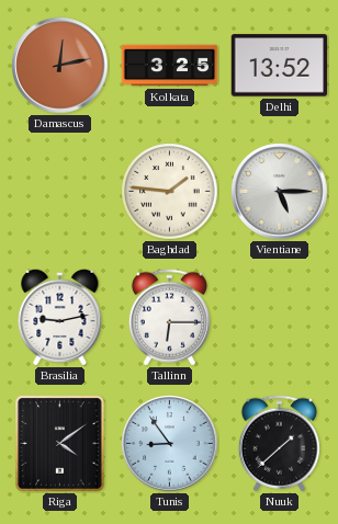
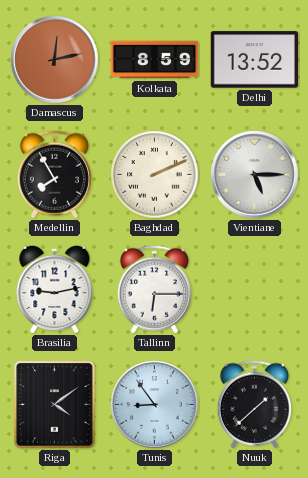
Kolkata: 3:25 -> 8:59
Medellin: none -> 7:55
Baghdad: 1:46 -> 2:11
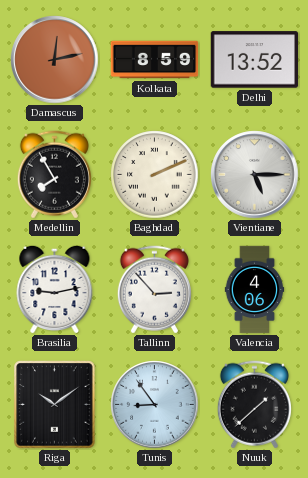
Tallinn: 6:15 -> 2:53
Valencia: none -> 4:06
Riga: 4:09 -> 10:09
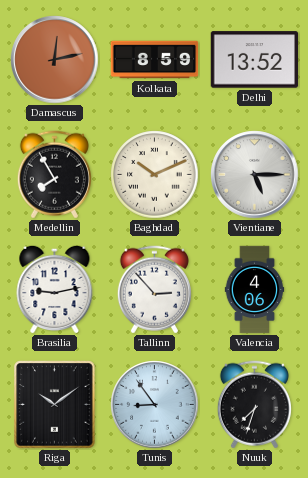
Baghdad: 2:11 -> 10:11
Nuuk: 1:38 -> 7:33
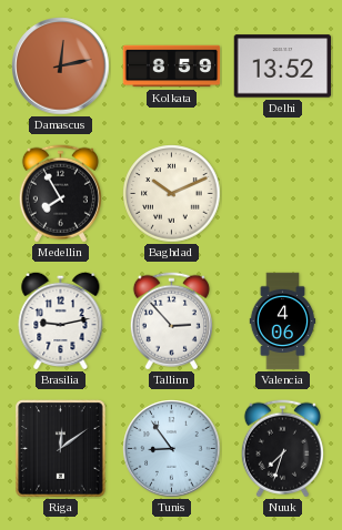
Vientiane: 5:15 -> none
Riga: 10:09 -> 12:09
